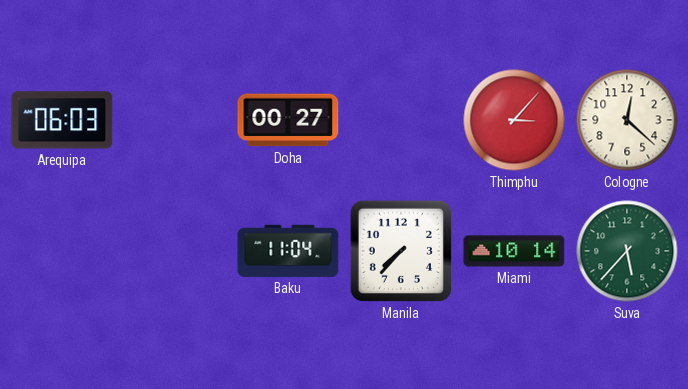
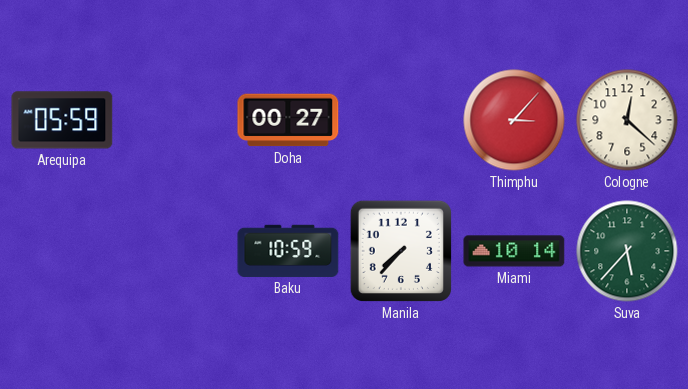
Arequipa: 06:03 -> 05:59
Baku: 11:04 -> 10:59
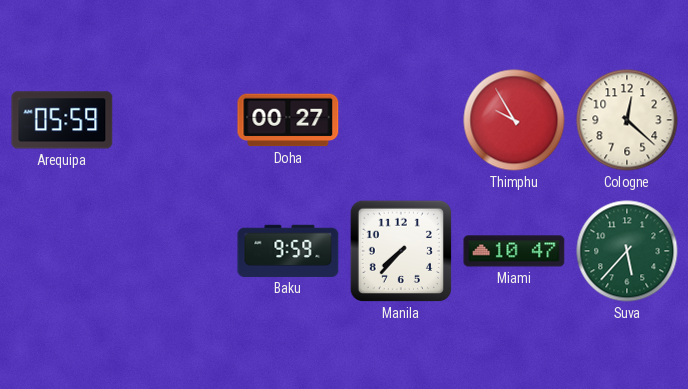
Thimphu: 3:07 -> 9:55
Baku: 10:59 -> 9:59
Miami: 10:14 -> 10:47
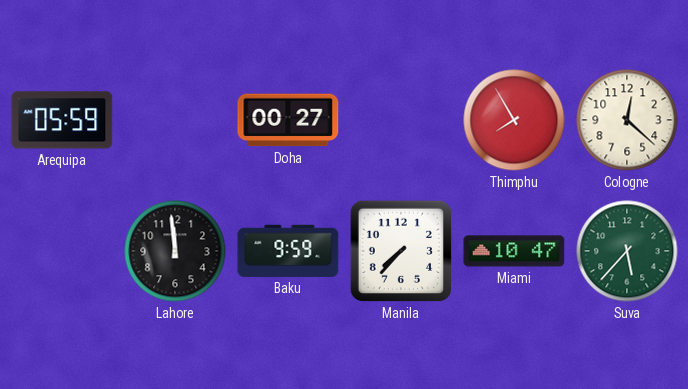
Thimphu: 9:55 -> 7:55
Lahore: none -> 11:59
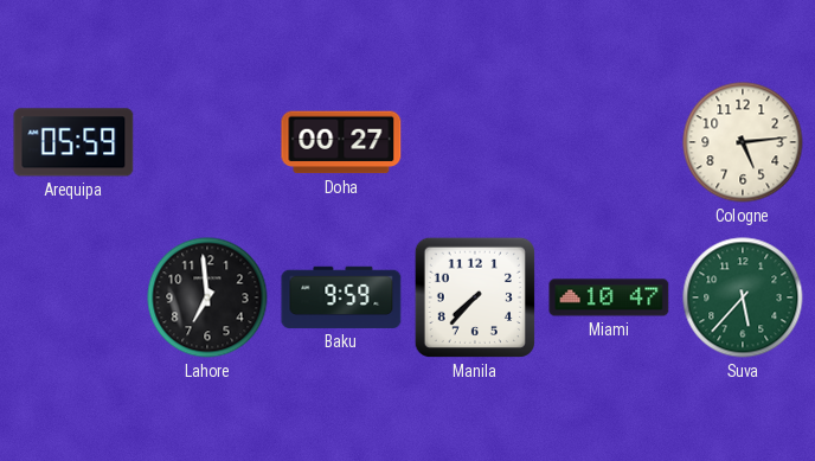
Thimphu: 7:55 -> none
Cologne: 12:22 -> 5:14
Lahore: 11:59 -> 6:59
